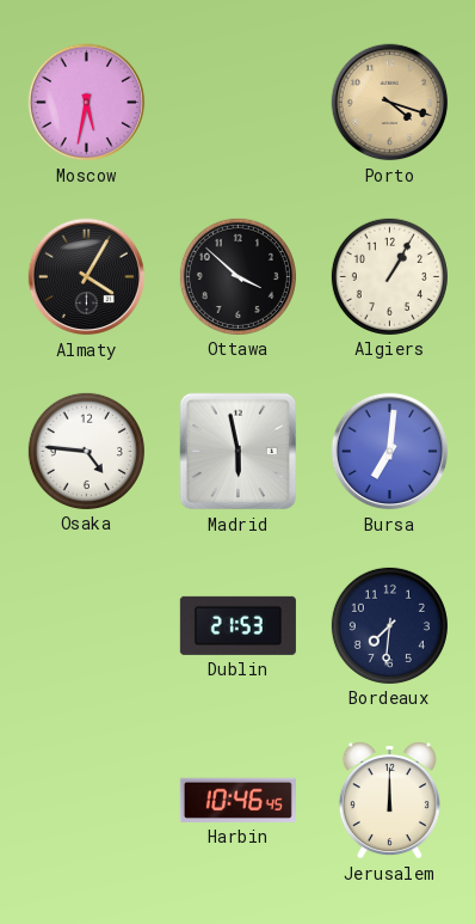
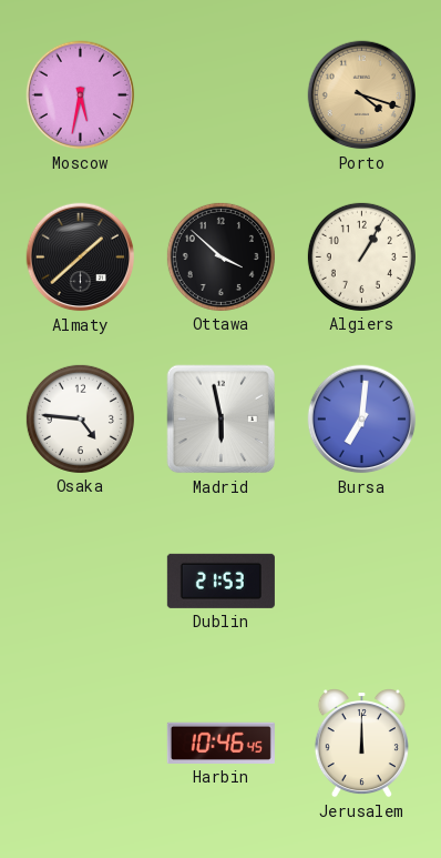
Almaty: 4:05 -> 1:38
Bordeaux: 7:31 -> none
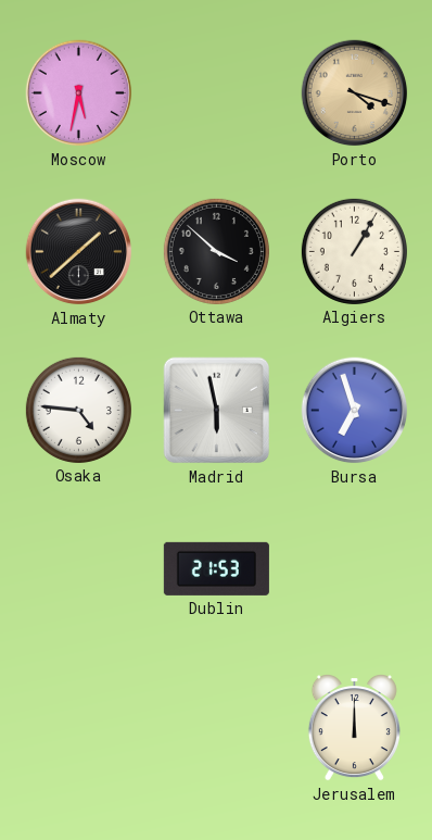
Bursa: 7:01 -> 6:57
Harbin: 10:46 -> none
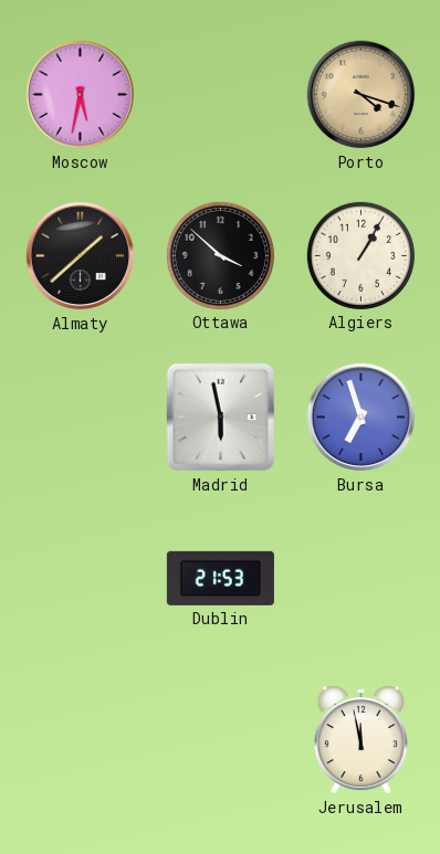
Osaka: 4:46 -> none
Jerusalem: 12:00 -> 11:58
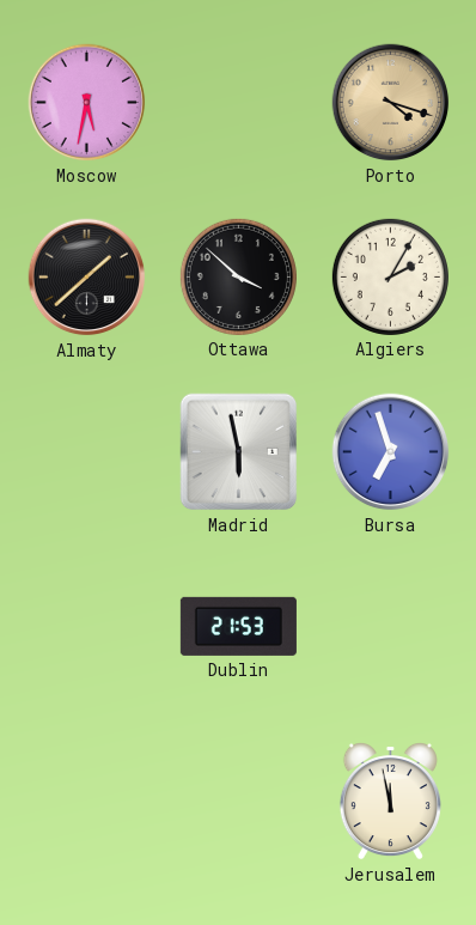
Algiers: 1:05 -> 2:05
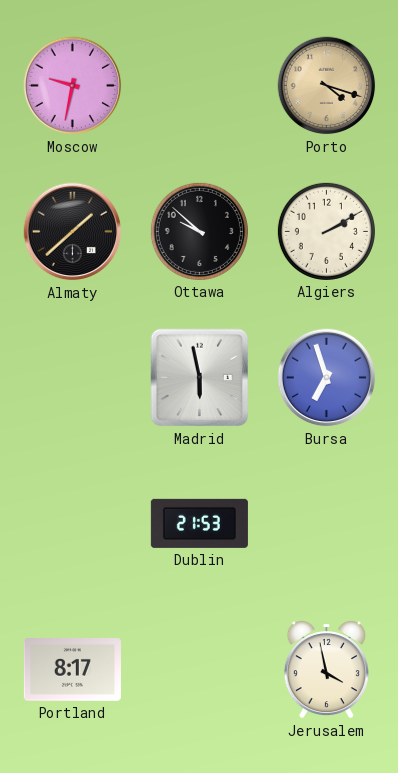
Moscow: 5:32 -> 9:32
Ottawa: 3:52 -> 9:52
Algiers: 2:05 -> 2:10
Portland: none -> 8:17
Jerusalem: 11:58 -> 3:58
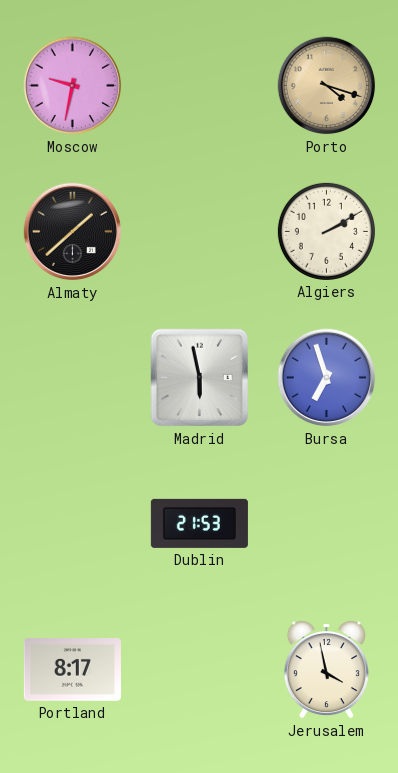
Ottawa: 9:52 -> none
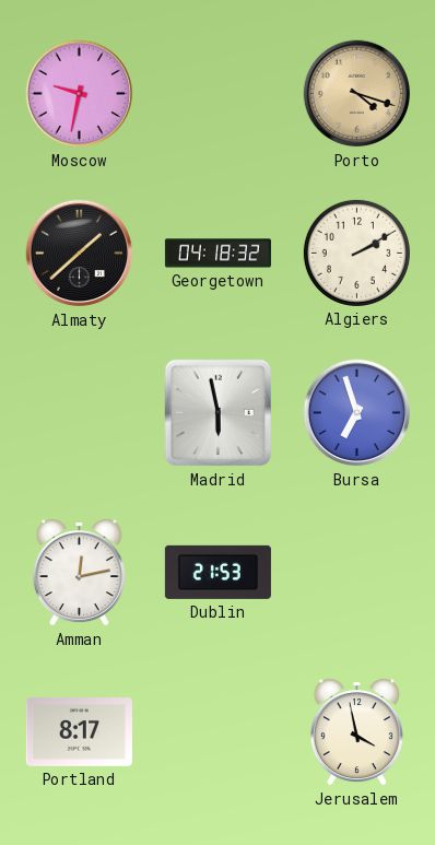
Georgetown: none -> 04:18
Amman: none -> 12:13
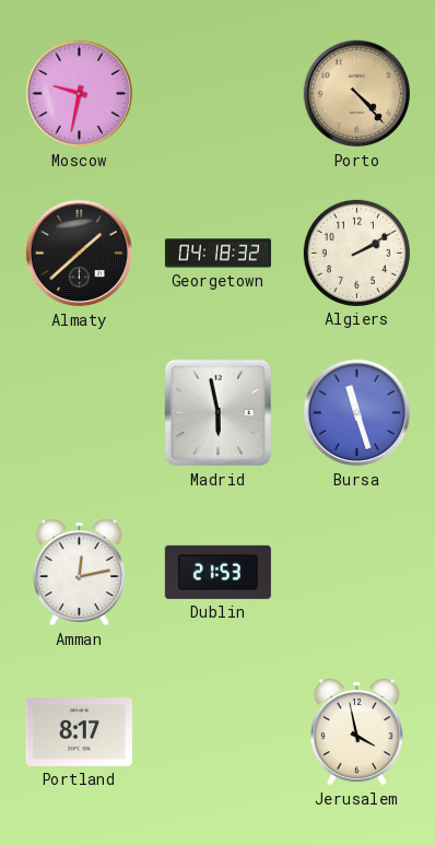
Porto: 4:18 -> 4:23
Bursa: 6:57 -> 11:27
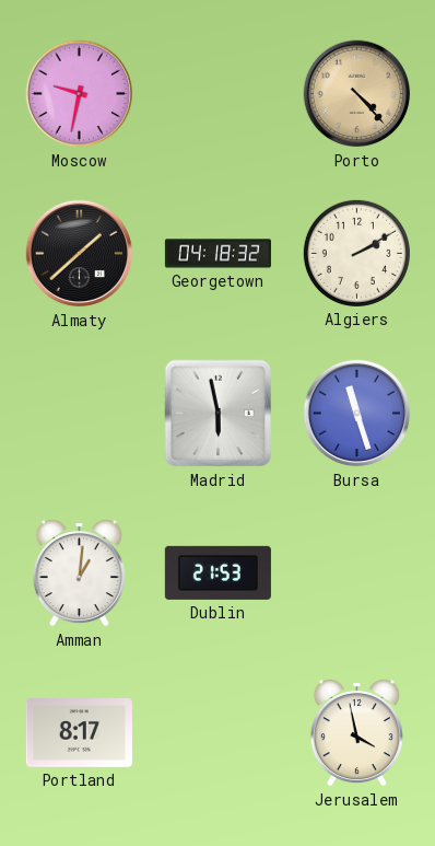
Amman: 12:13 -> 1:01
